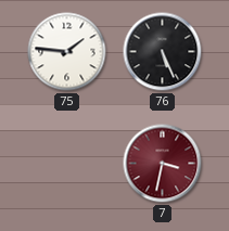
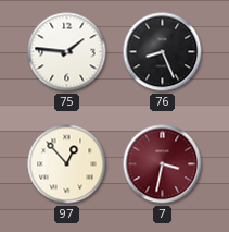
76: 5:26 -> 8:26
97: none -> 12:53
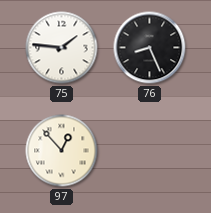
7: 3:32 -> none
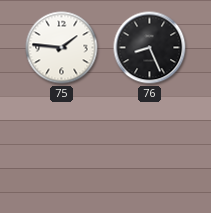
97: 12:53 -> none
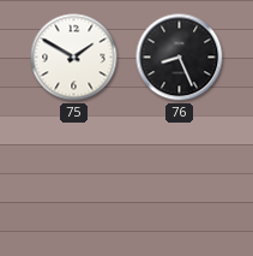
75: 1:46 -> 1:50
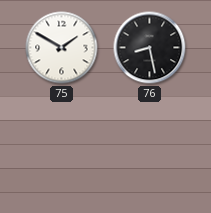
76: 8:26 -> 8:28
